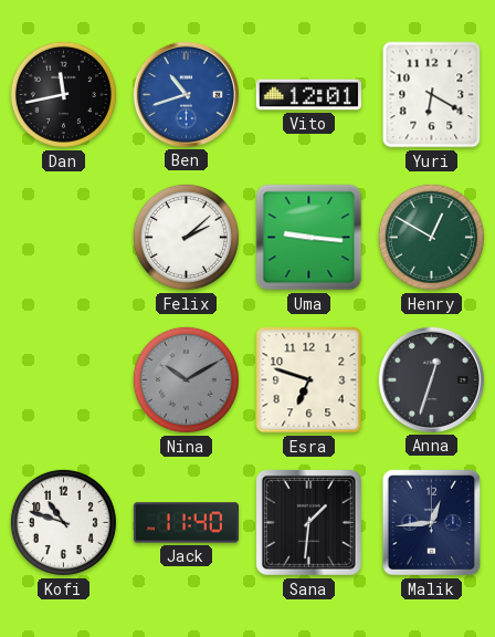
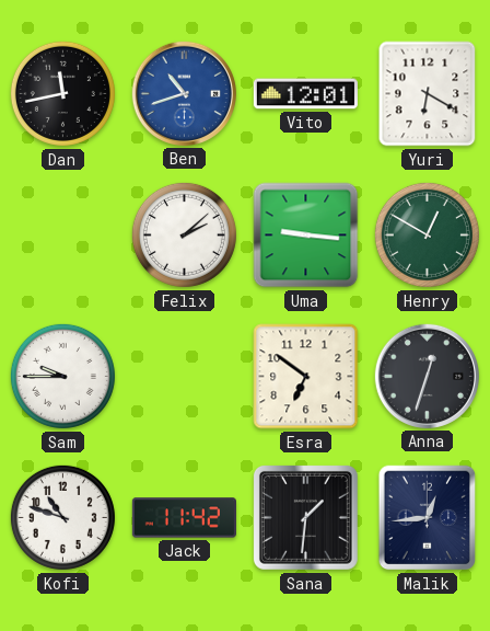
Sam: none -> 9:45
Nina: 10:10 -> none
Esra: 6:48 -> 6:51
Jack: 11:40 -> 11:42
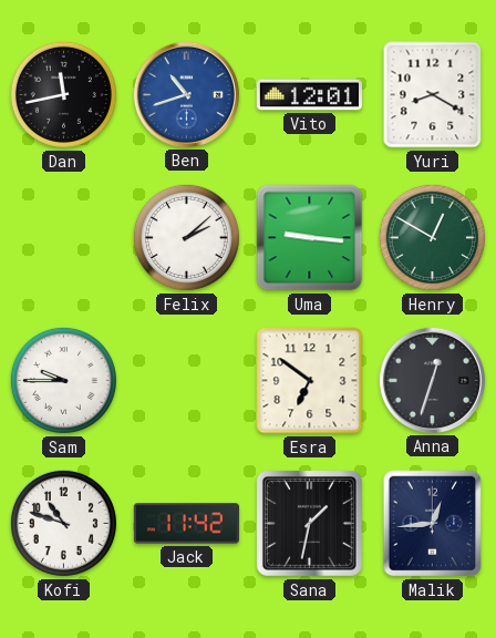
Yuri: 6:20 -> 8:20
Sana: 1:31 -> 1:32
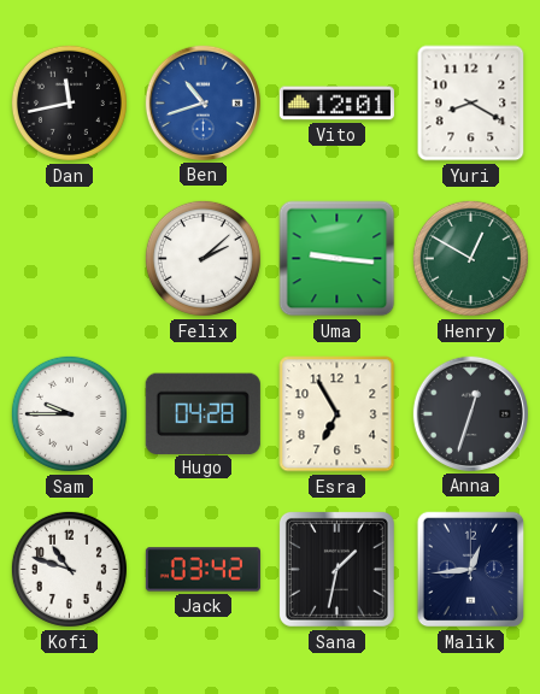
Hugo: none -> 04:28
Esra: 6:51 -> 6:55
Jack: 11:42 -> 03:42
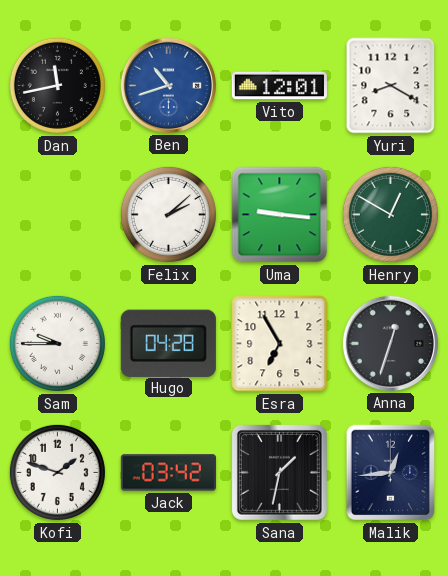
Kofi: 10:48 -> 1:48
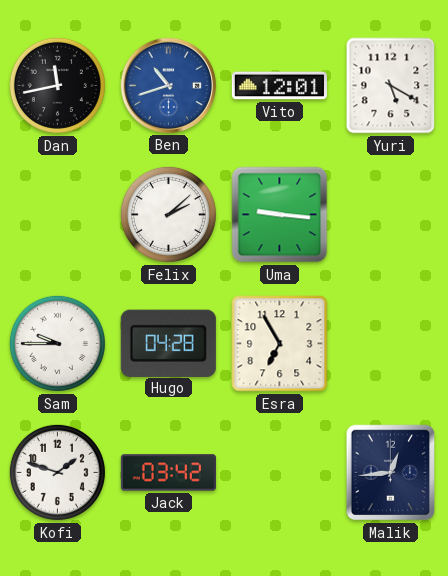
Yuri: 8:20 -> 5:20
Henry: 12:50 -> none
Anna: 12:33 -> none
Sana: 1:32 -> none
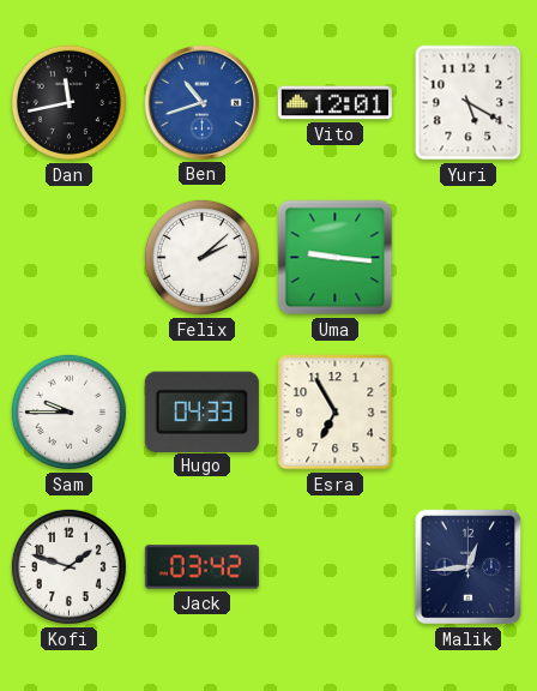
Hugo: 04:28 -> 04:33
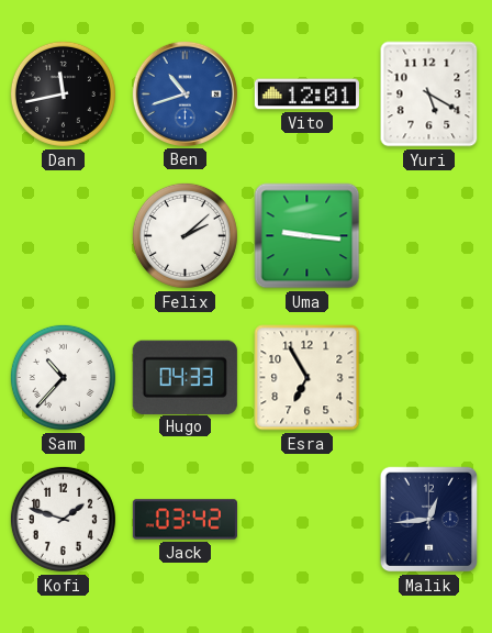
Sam: 9:45 -> 10:37
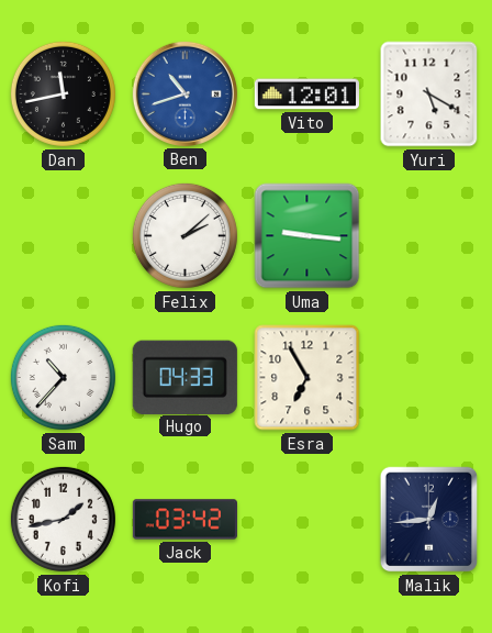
Kofi: 1:48 -> 1:43
